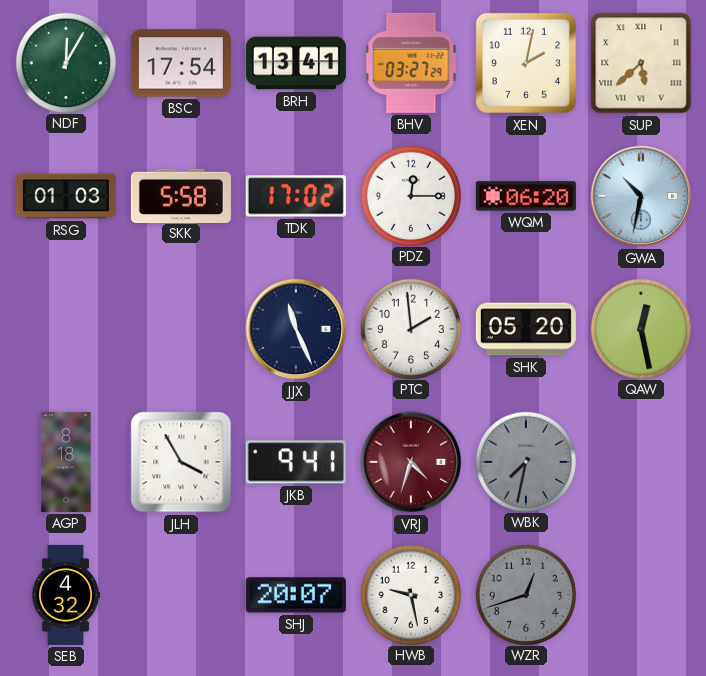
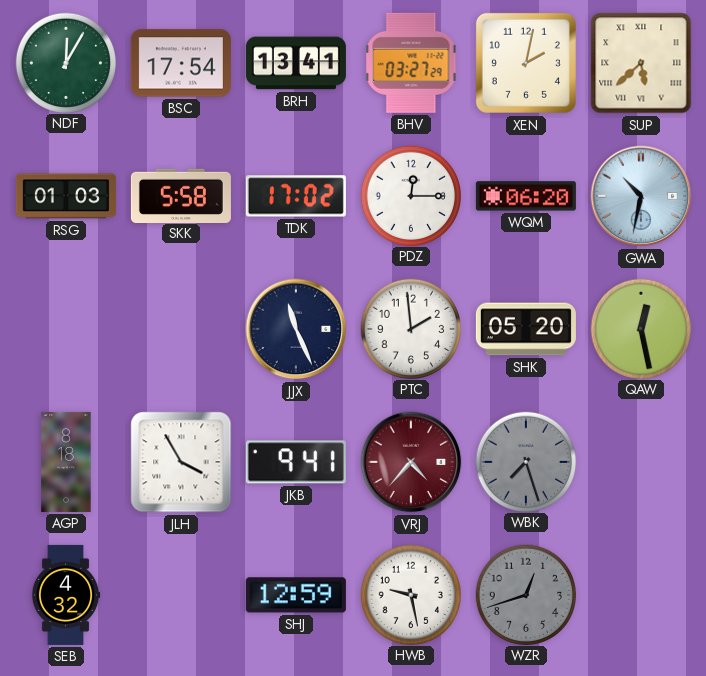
VRJ: 4:33 -> 4:37
WBK: 7:32 -> 7:27
SHJ: 20:07 -> 12:59
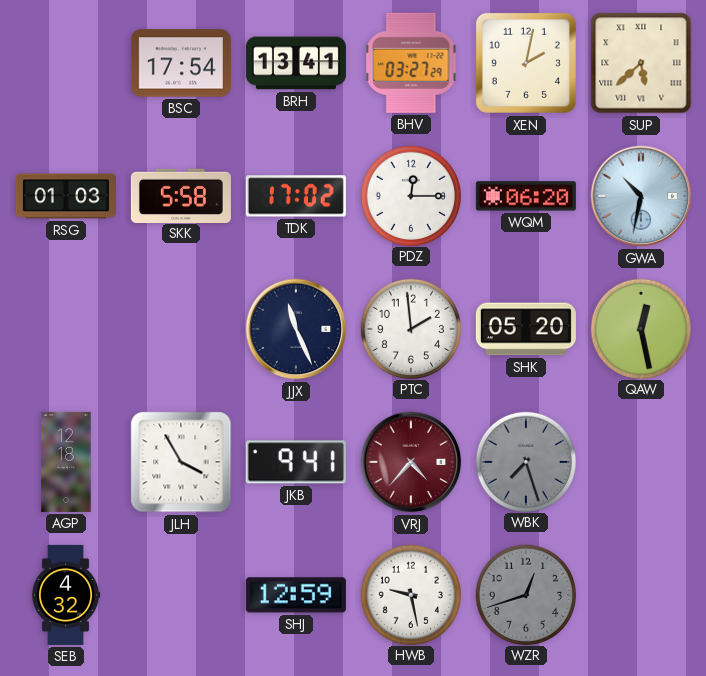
NDF: 12:05 -> none
AGP: 8:18 -> 12:18
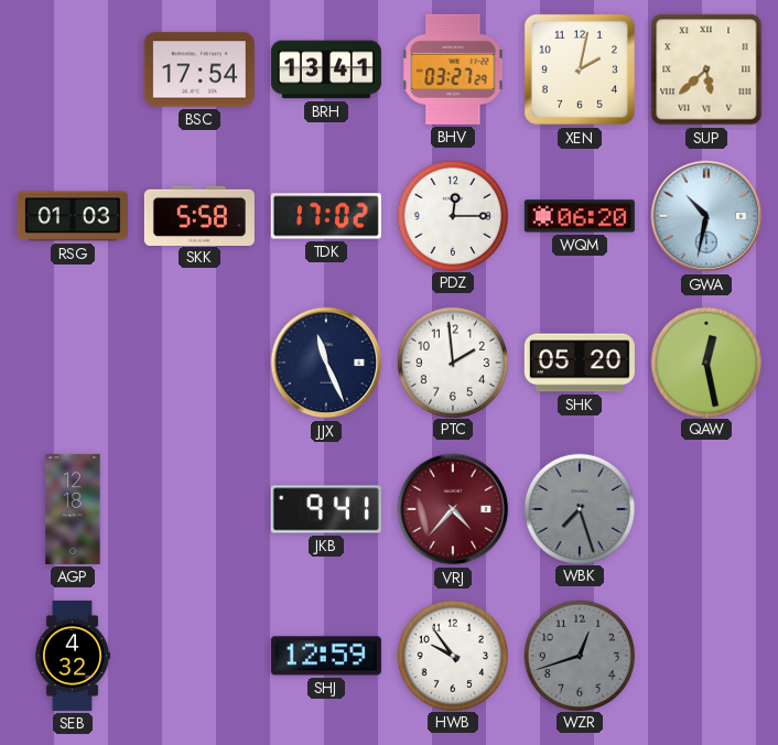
JLH: 3:55 -> none
HWB: 9:28 -> 9:54
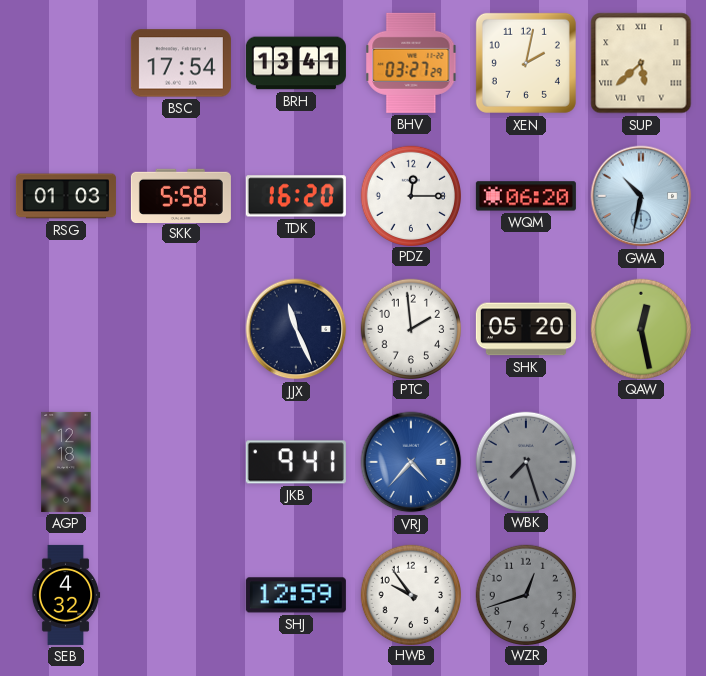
TDK: 17:02 -> 16:20
VRJ dial: burgundy -> blue
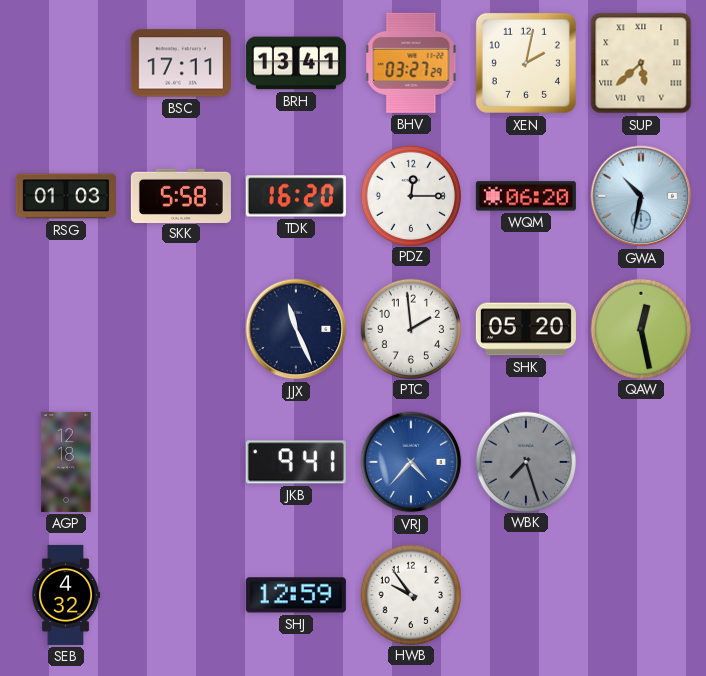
BSC: 17:54 -> 17:11
WZR: 12:42 -> none
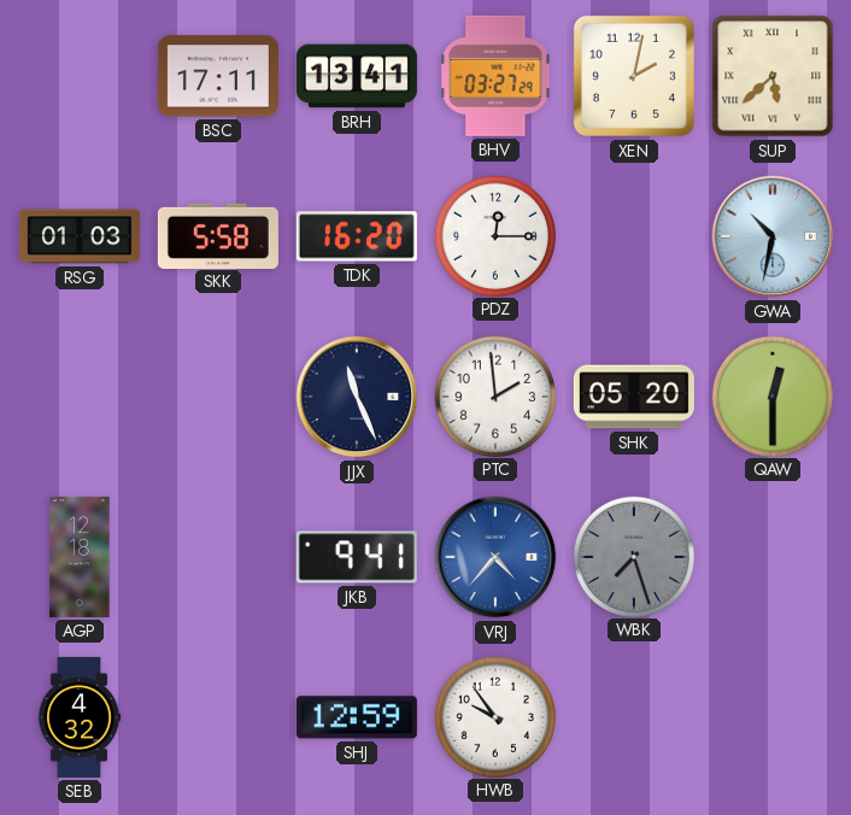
WQM: 06:20 -> none
QAW: 12:28 -> 12:30
